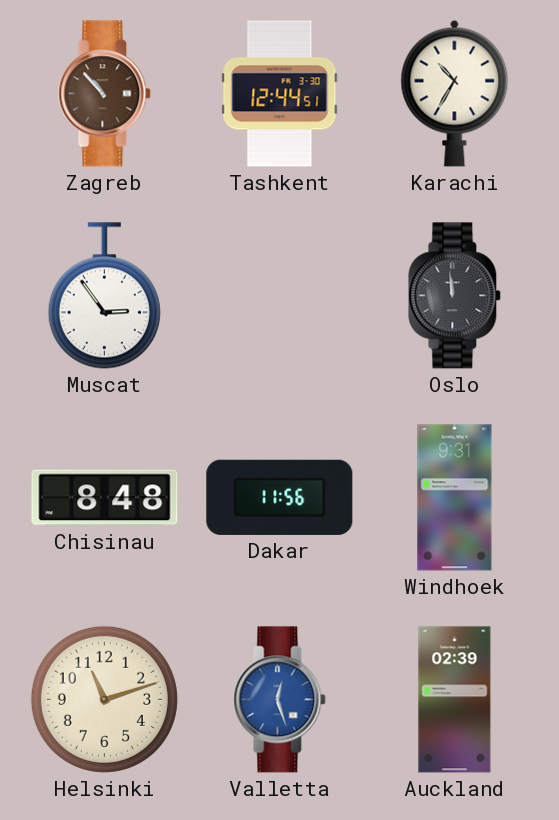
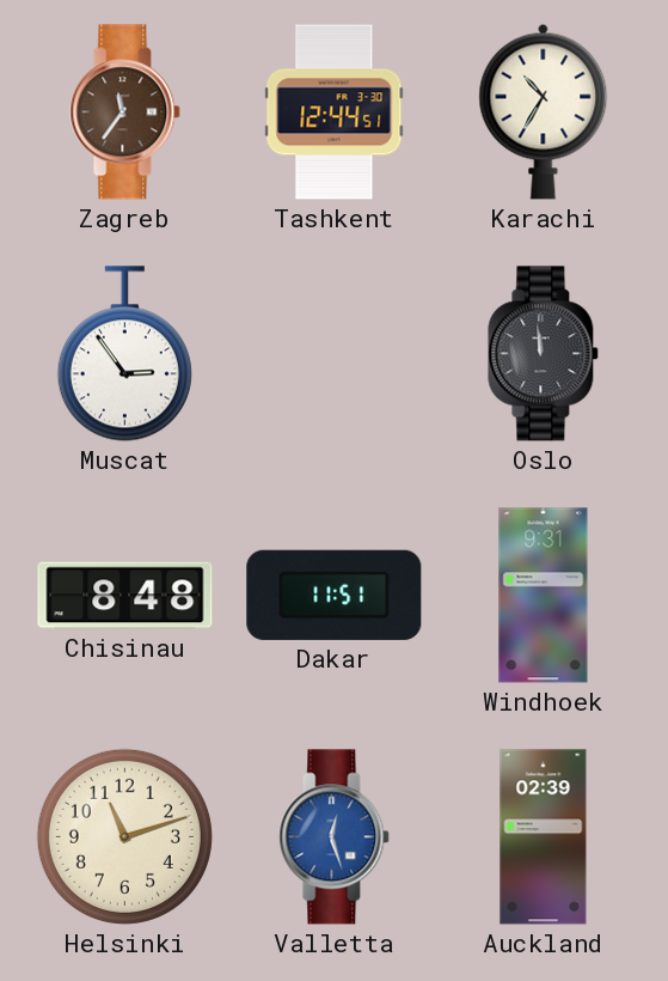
Zagreb: 10:53 -> 11:36
Dakar: 11:56 -> 11:51
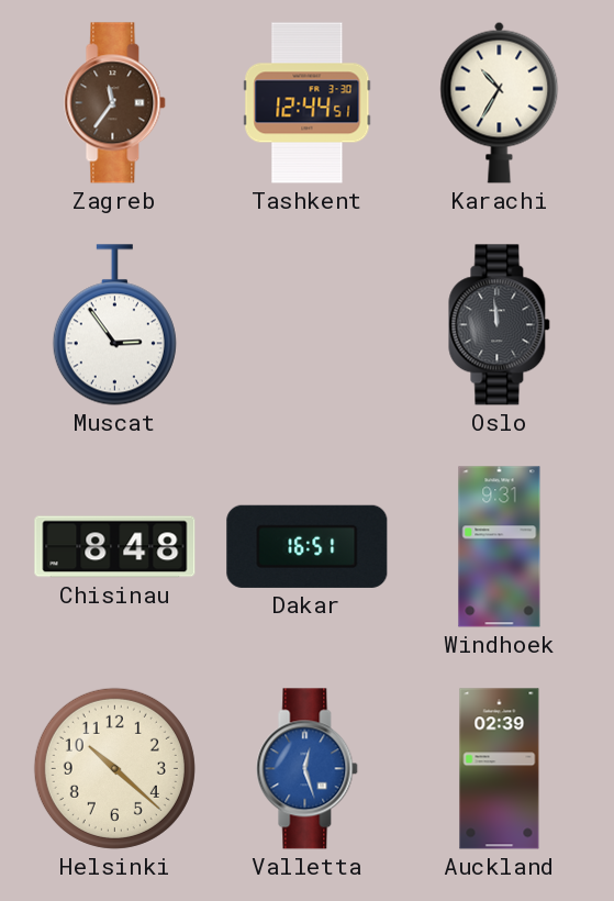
Dakar: 11:51 -> 16:51
Helsinki: 11:12 -> 10:22
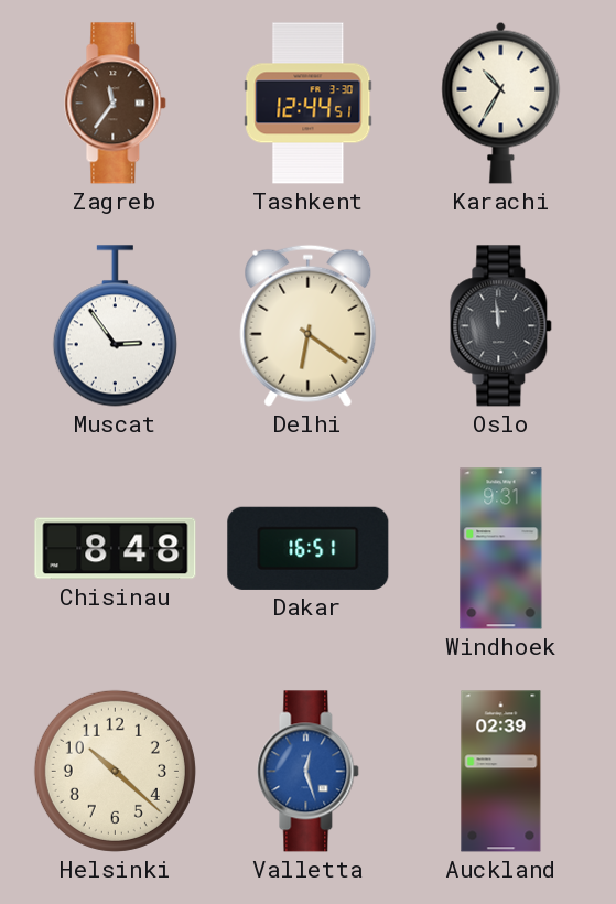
Delhi: none -> 6:21
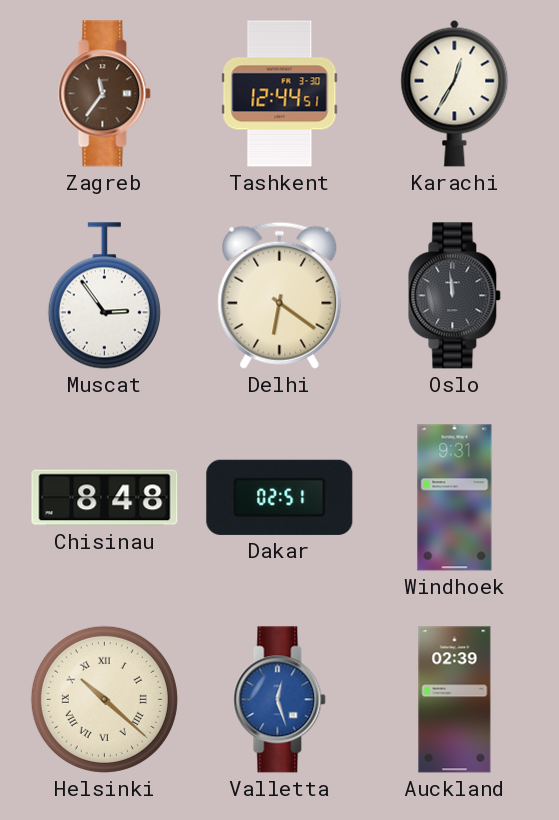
Karachi: 10:35 -> 12:35
Dakar: 16:51 -> 02:51
Helsinki numerals: Arabic -> Roman
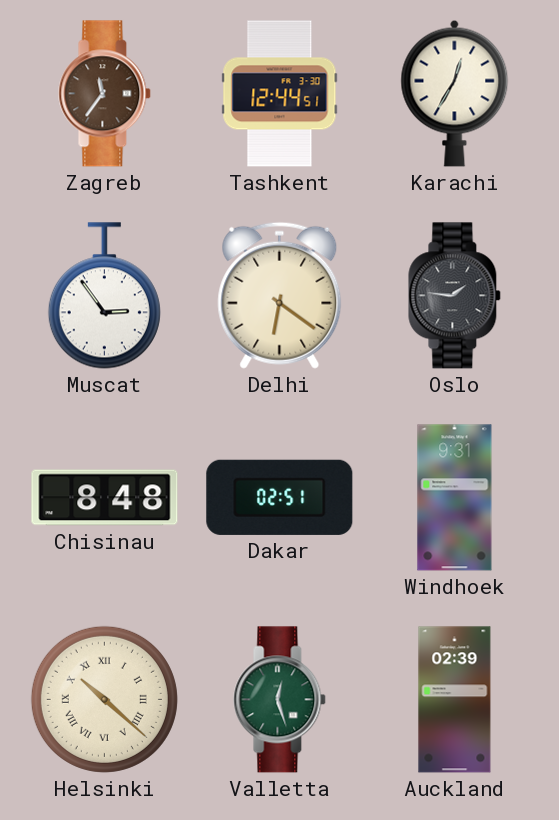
Oslo: 11:59 -> 1:46
Valletta dial: blue -> green
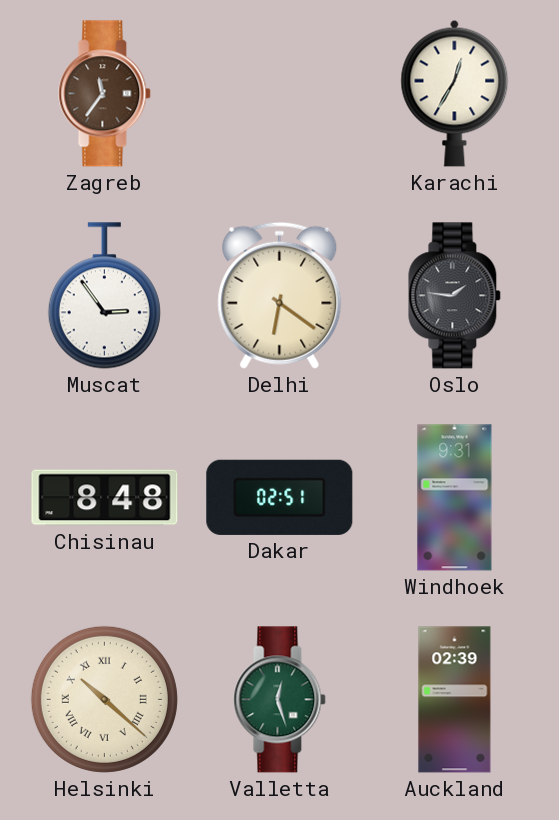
Tashkent: 12:44 -> none
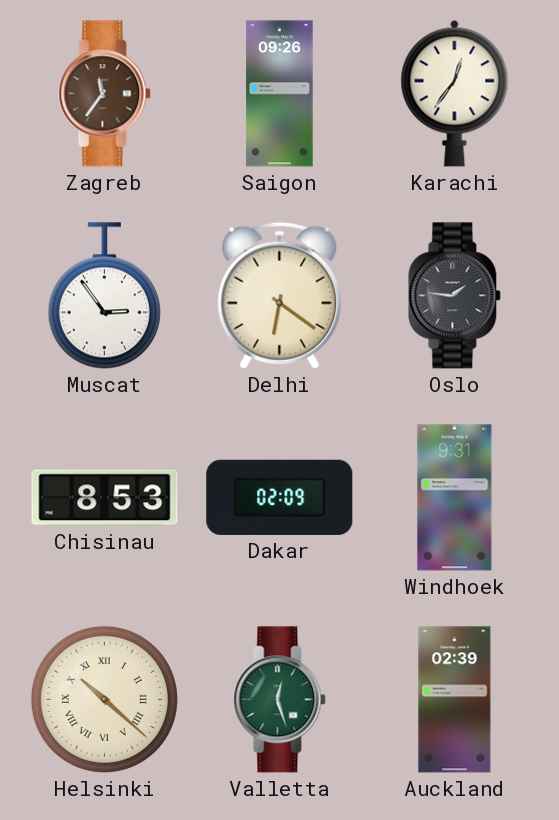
Saigon: none -> 09:26
Karachi: 12:35 -> 12:36
Chisinau: 8:48 -> 8:53
Dakar: 02:51 -> 02:09
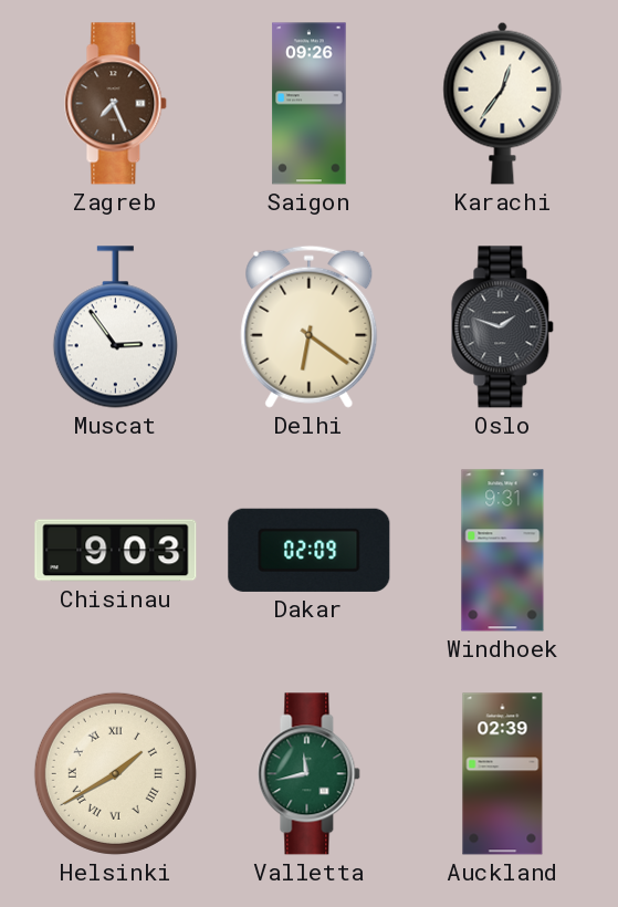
Zagreb: 11:36 -> 7:26
Oslo: 1:46 -> 1:48
Chisinau: 8:53 -> 9:03
Helsinki: 10:22 -> 1:40
Valletta: 12:27 -> 11:43
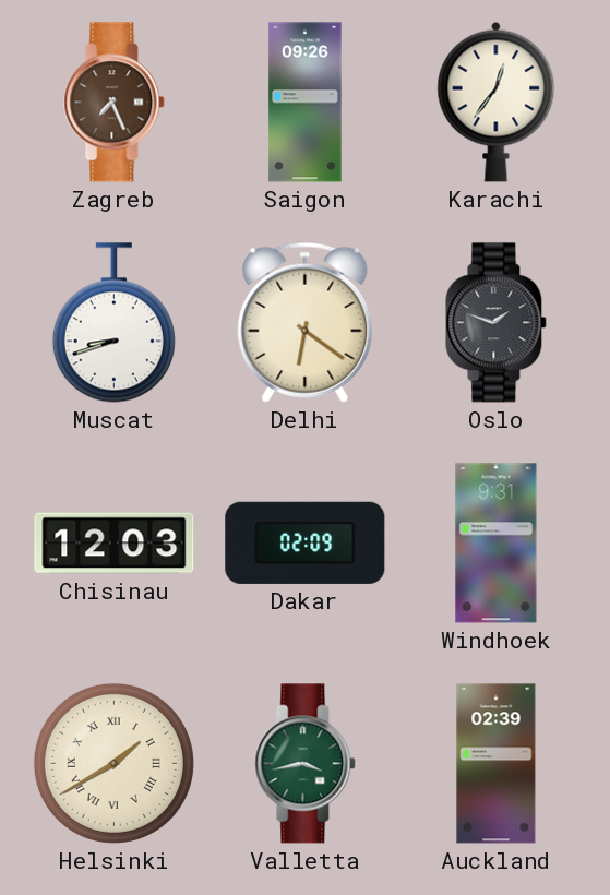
Muscat: 2:54 -> 8:42
Chisinau: 9:03 -> 12:03
Valletta: 11:43 -> 3:43
